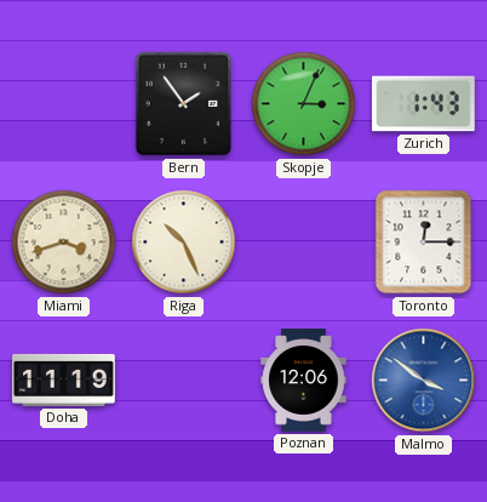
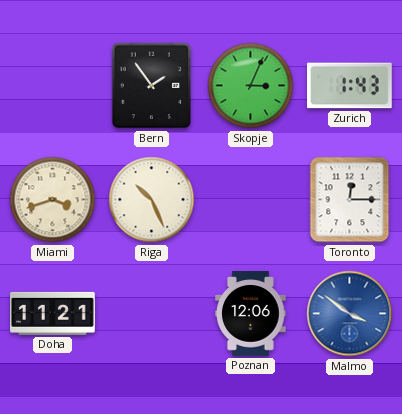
Doha: 11:19 -> 11:21
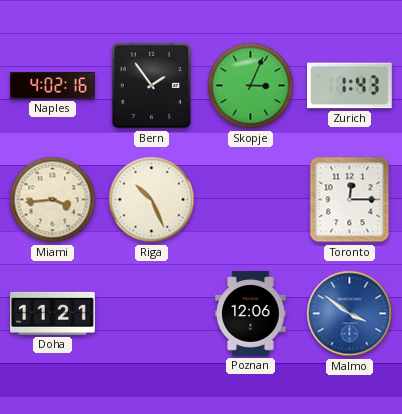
Naples: none -> 4:02
Miami: 3:42 -> 3:44
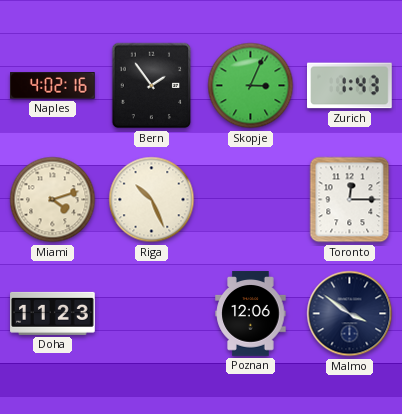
Miami: 3:44 -> 4:12
Doha: 11:21 -> 11:23
Malmo dial: blue -> navy
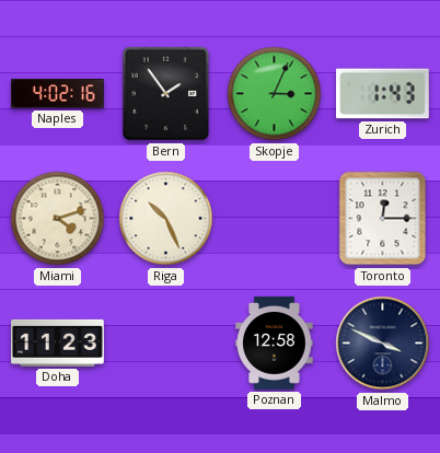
Poznan: 12:06 -> 12:58
Malmo: 3:51 -> 3:49
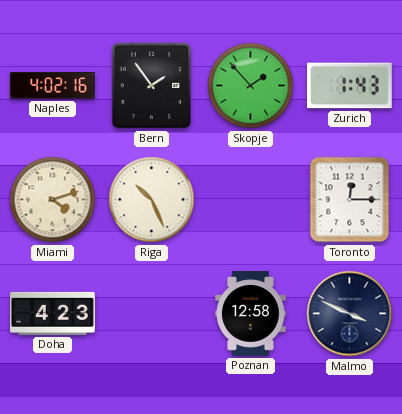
Skopje: 3:04 -> 1:53
Doha: 11:23 -> 4:23
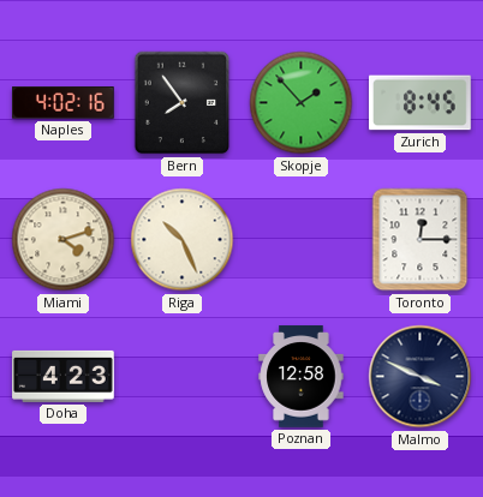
Bern: 1:54 -> 7:54
Zurich: 1:43 -> 8:45
